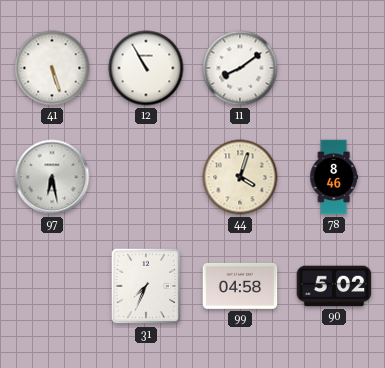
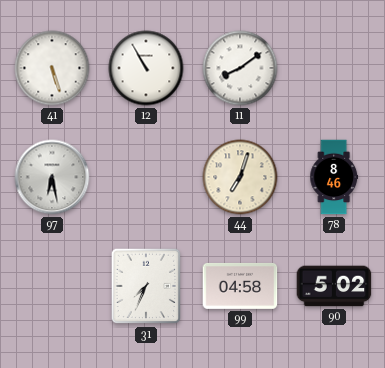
44: 4:03 -> 7:03
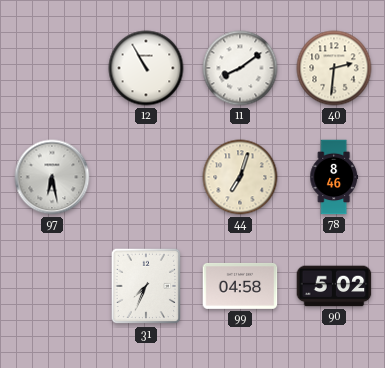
41: 5:27 -> none
40: none -> 2:31
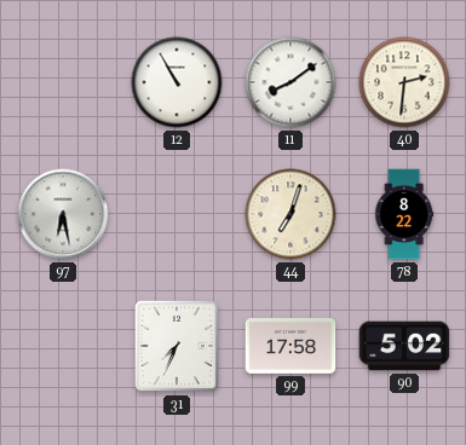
78: 8:46 -> 8:22
99: 04:58 -> 17:58
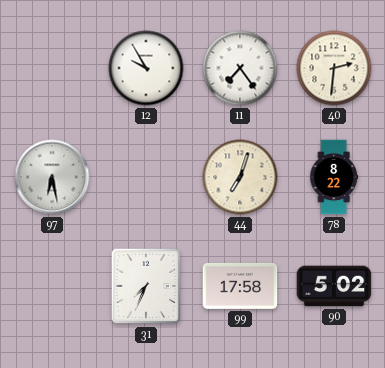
12: 10:55 -> 9:55
11: 8:09 -> 7:24
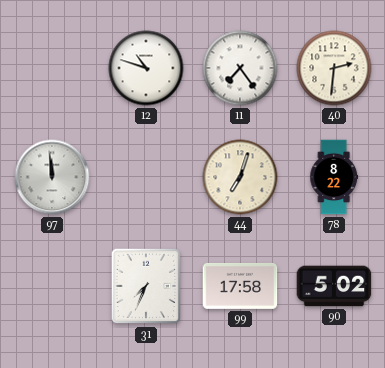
12: 9:55 -> 10:48
97: 6:28 -> 11:59
